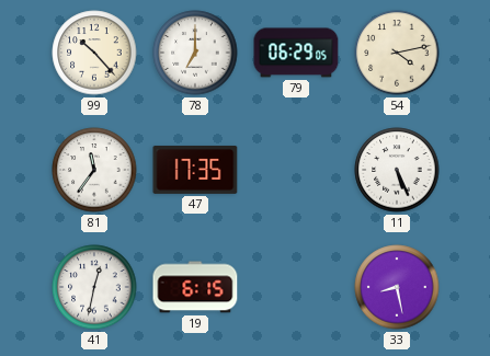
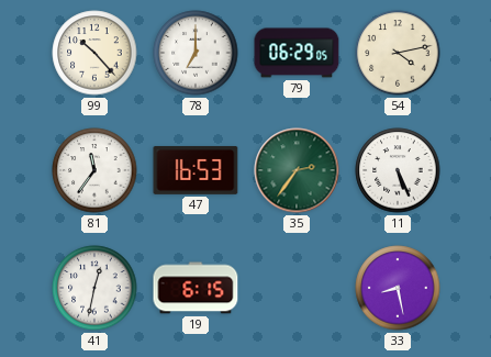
47: 17:35 -> 16:53
35: none -> 2:36
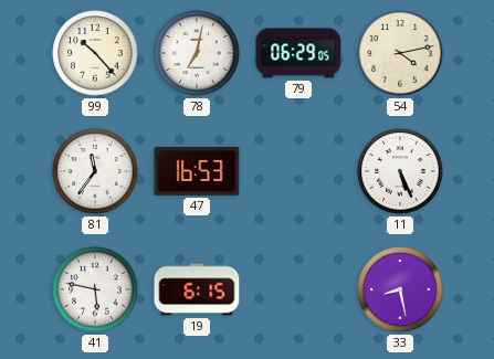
78: 7:00 -> 7:02
35: 2:36 -> none
41: 12:32 -> 5:47
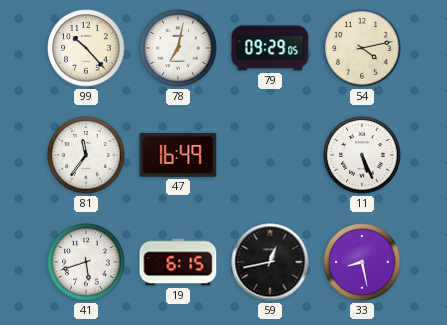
79: 06:29 -> 09:29
47: 16:53 -> 16:49
41: 5:47 -> 5:42
59: none -> 12:43
